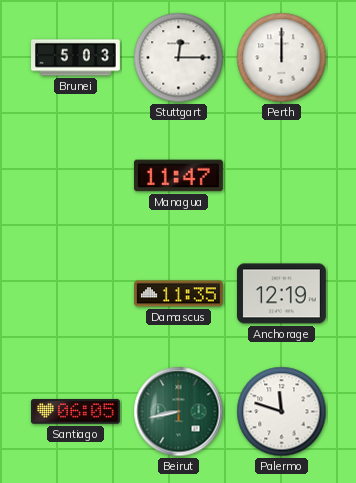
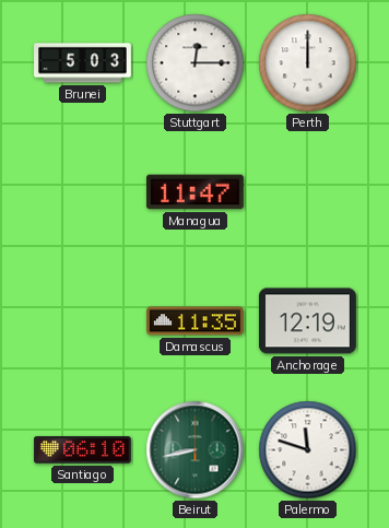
Santiago: 06:05 -> 06:10
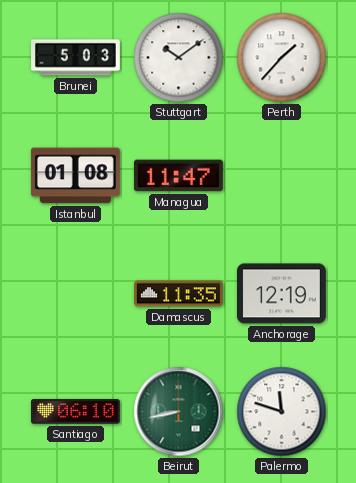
Stuttgart: 12:15 -> 10:09
Perth: 12:00 -> 1:37
Istanbul: none -> 01:08
